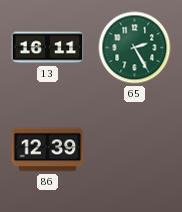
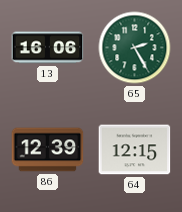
13: 16:11 -> 16:06
64: none -> 12:15
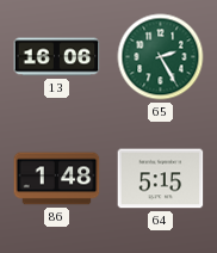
86: 12:39 -> 1:48
64: 12:15 -> 5:15
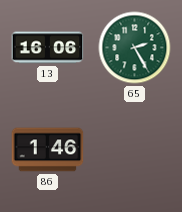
86: 1:48 -> 1:46
64: 5:15 -> none
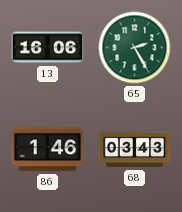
68: none -> 03:43
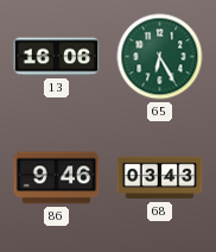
65: 2:25 -> 6:25
86: 1:46 -> 9:46
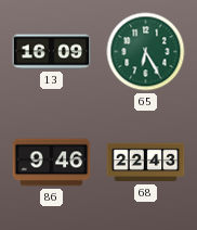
13: 16:06 -> 16:09
68: 03:43 -> 22:43
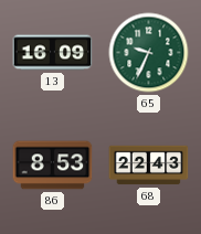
65: 6:25 -> 9:34
86: 9:46 -> 8:53
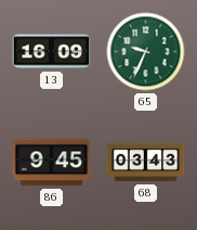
86: 8:53 -> 9:45
68: 22:43 -> 03:43
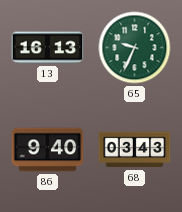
13: 16:09 -> 16:13
86: 9:45 -> 9:40
